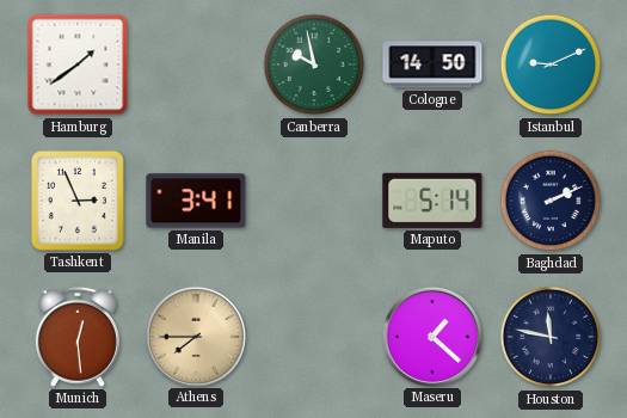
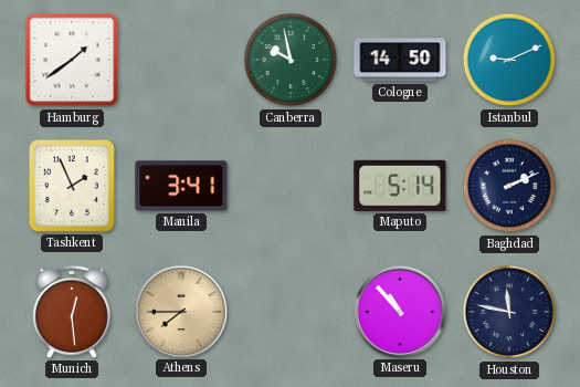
Tashkent: 2:56 -> 1:56
Maseru: 1:22 -> 10:53
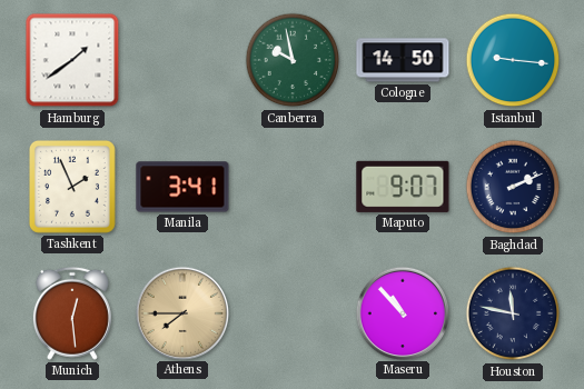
Istanbul: 9:11 -> 9:16
Maputo: 5:14 -> 9:07
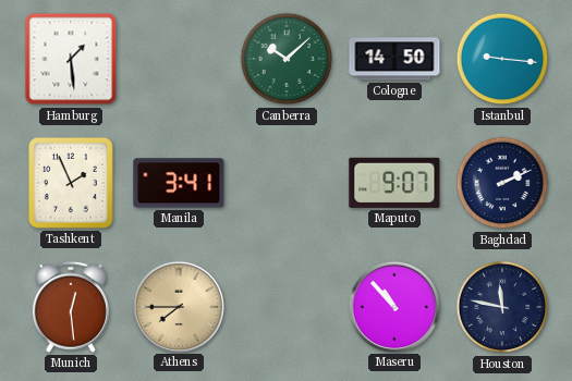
Hamburg: 1:39 -> 1:29
Canberra: 9:58 -> 10:08
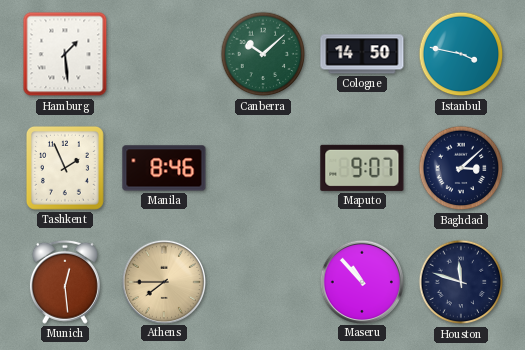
Istanbul: 9:16 -> 3:47
Manila: 3:41 -> 8:46
Baghdad: 2:11 -> 3:08
Houston: 11:47 -> 11:48
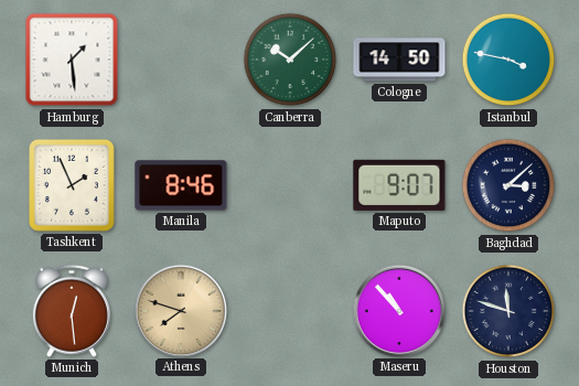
Athens: 7:45 -> 7:48
